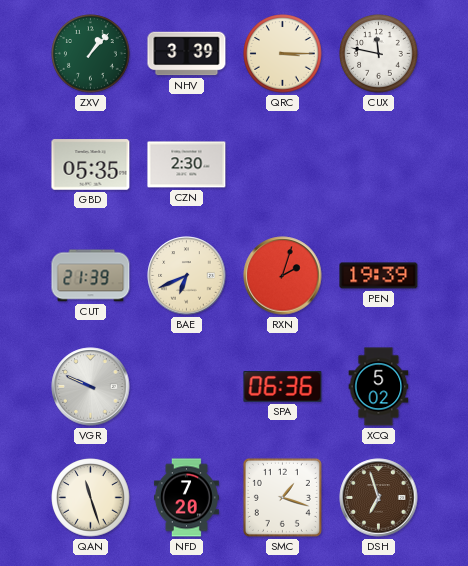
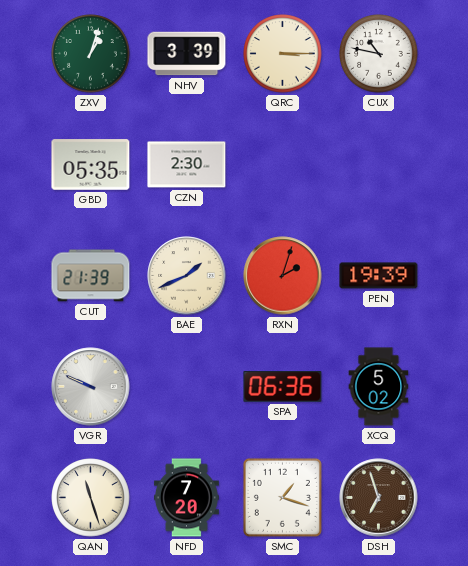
ZXV: 1:07 -> 1:03
CUX: 11:47 -> 10:47
BAE: 6:41 -> 1:41
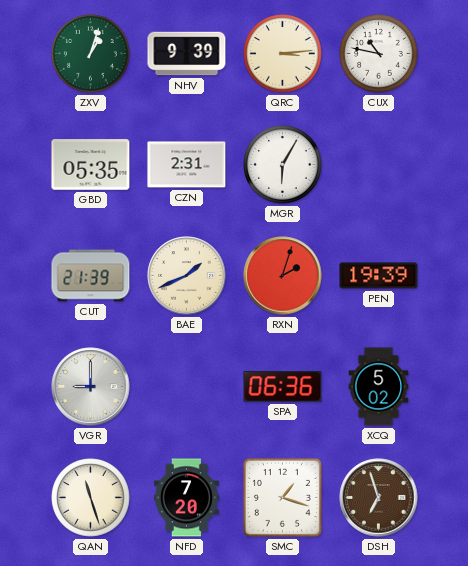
NHV: 3:39 -> 9:39
QRC: 3:15 -> 3:14
CZN: 2:30 -> 2:31
MGR: none -> 6:05
VGR: 9:49 -> 9:00
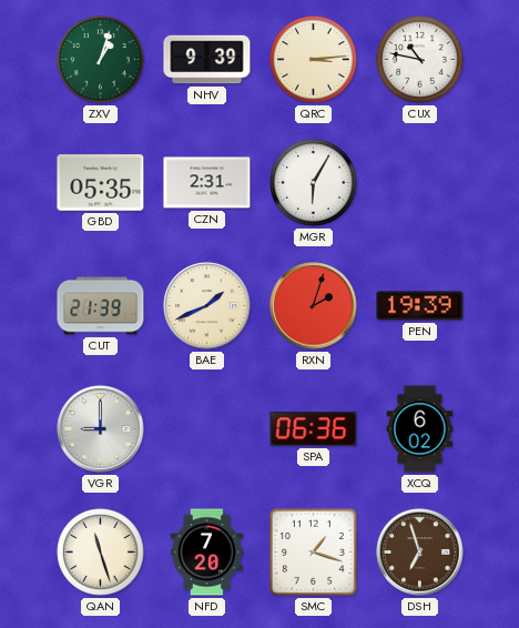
XCQ: 5:02 -> 6:02
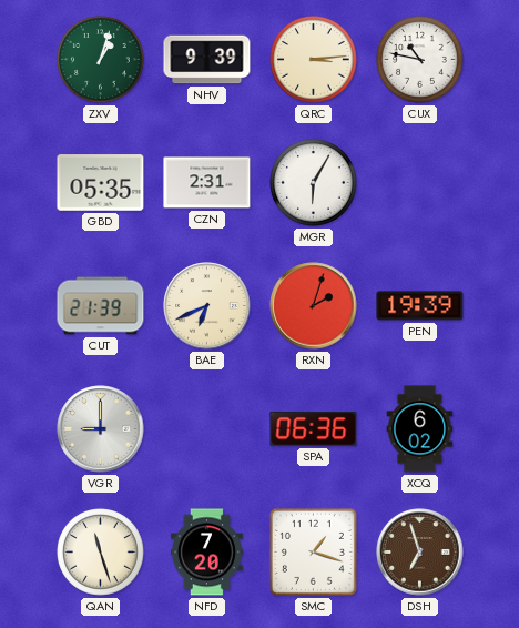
BAE: 1:41 -> 6:41
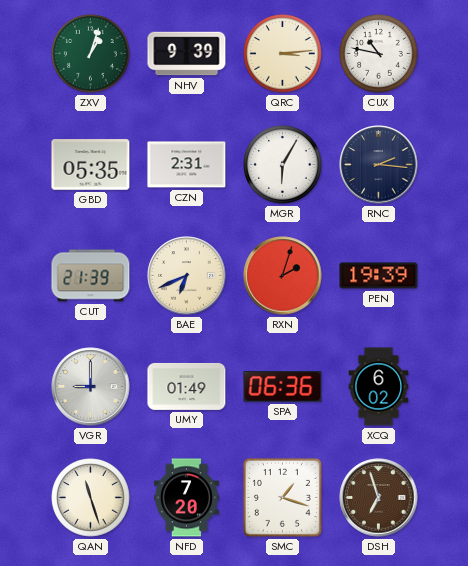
RNC: none -> 2:16
UMY: none -> 01:49
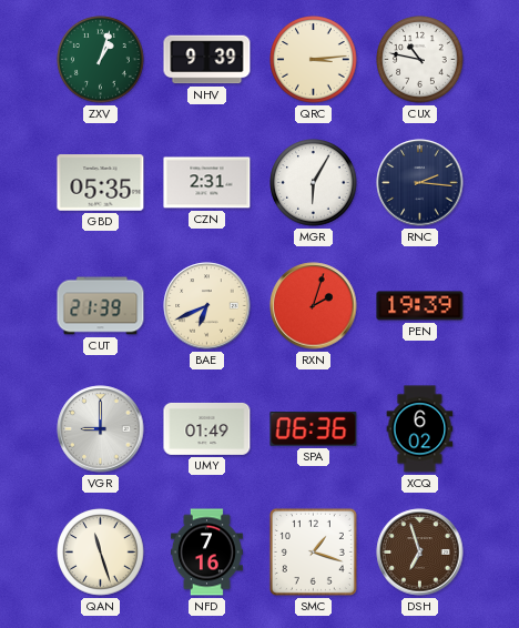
NFD: 7:20 -> 7:16
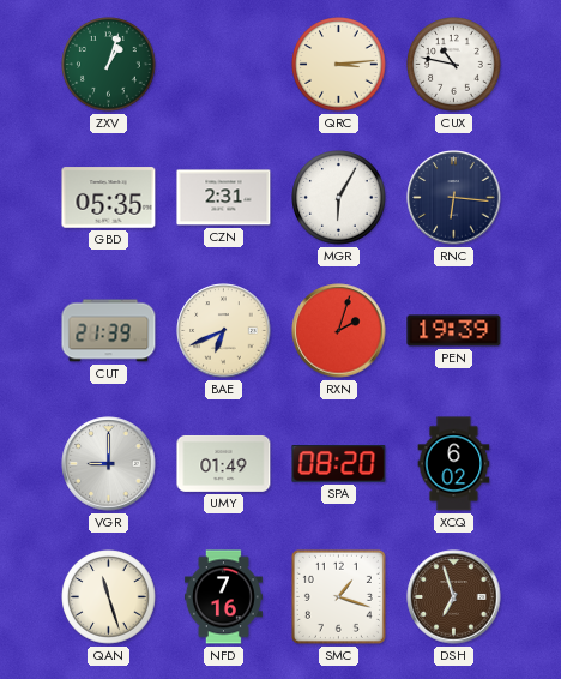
NHV: 9:39 -> none
RNC: 2:16 -> 6:16
SPA: 06:36 -> 08:20
